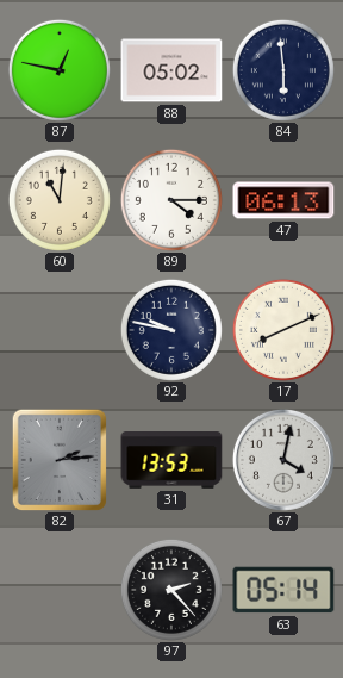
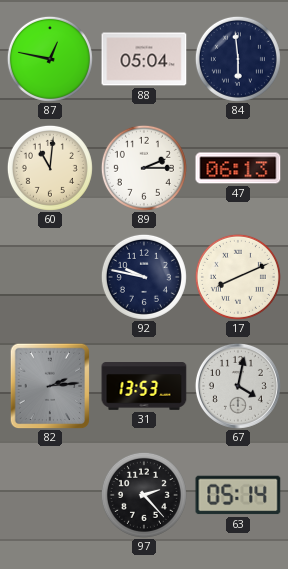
88: 05:02 -> 05:04
89: 4:15 -> 2:15
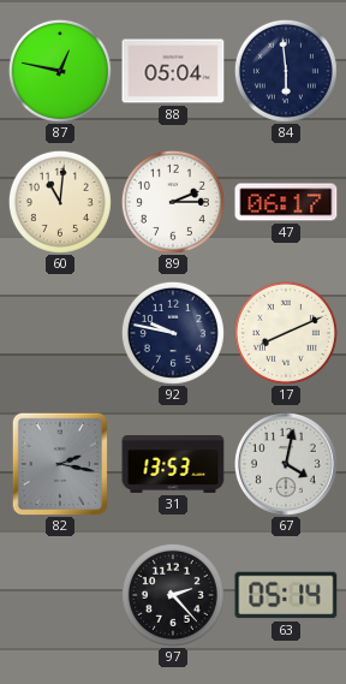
47: 06:13 -> 06:17
82: 2:14 -> 2:17
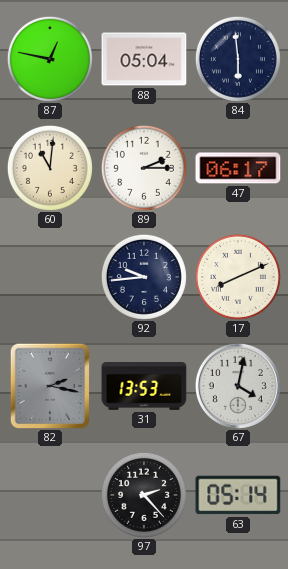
92: 9:47 -> 9:44
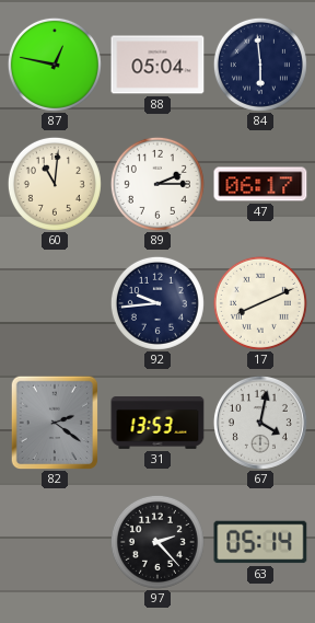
82: 2:17 -> 2:21
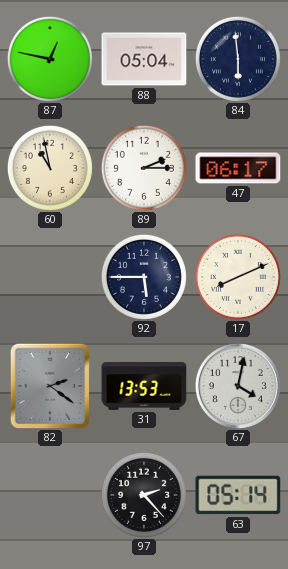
60: 11:01 -> 10:58
92: 9:44 -> 5:45
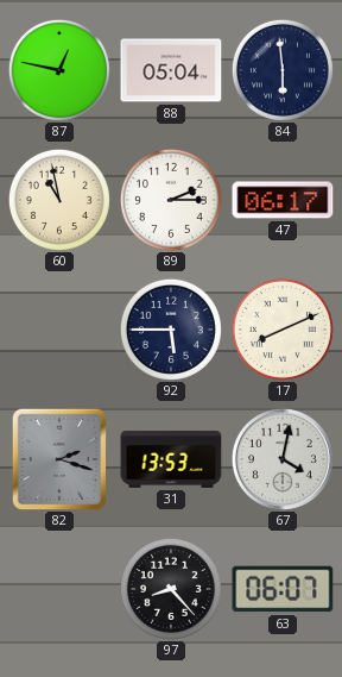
82: 2:21 -> 2:18
97: 2:23 -> 8:23
63: 05:14 -> 06:07
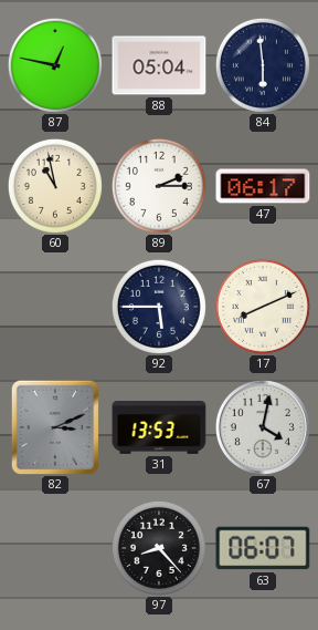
82: 2:18 -> 3:11
